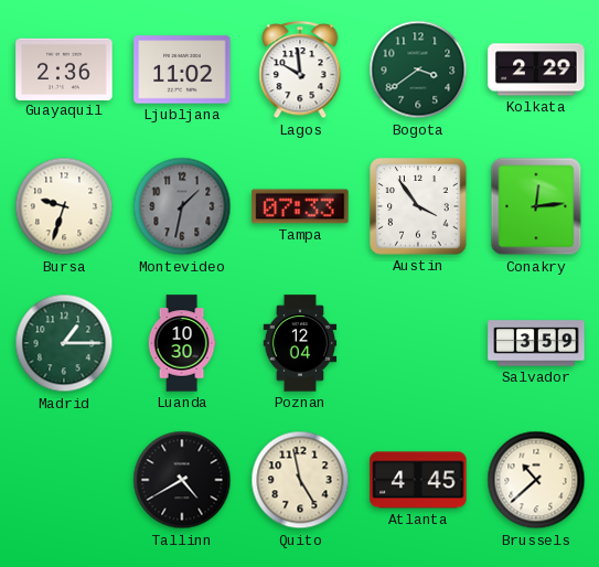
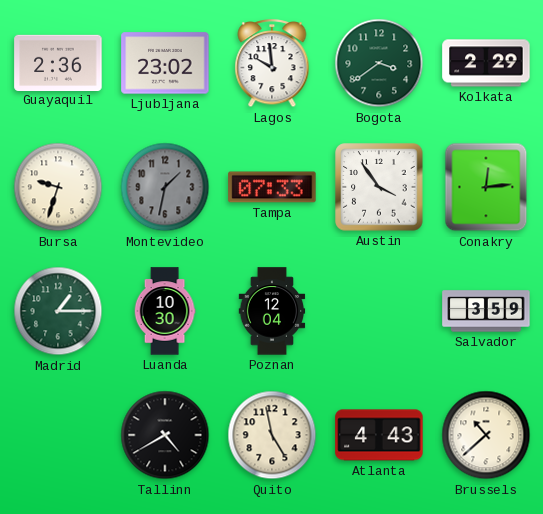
Ljubljana: 11:02 -> 23:02
Atlanta: 4:45 -> 4:43
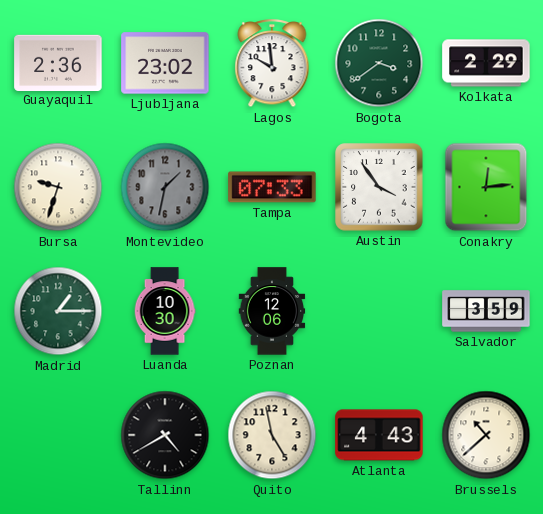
Poznan: 12:04 -> 12:06
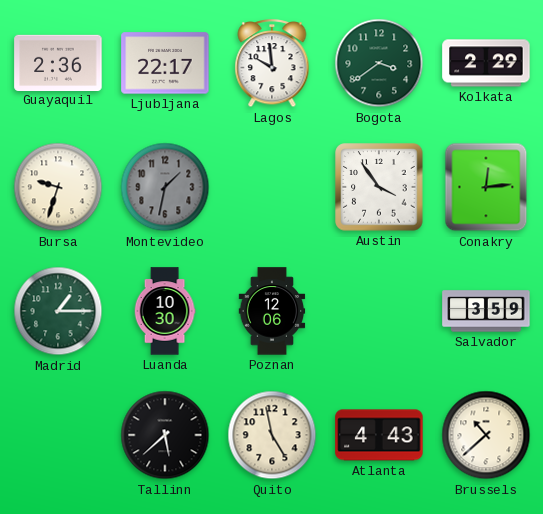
Ljubljana: 23:02 -> 22:17
Tampa: 07:33 -> none
Tallinn: 4:40 -> 5:38
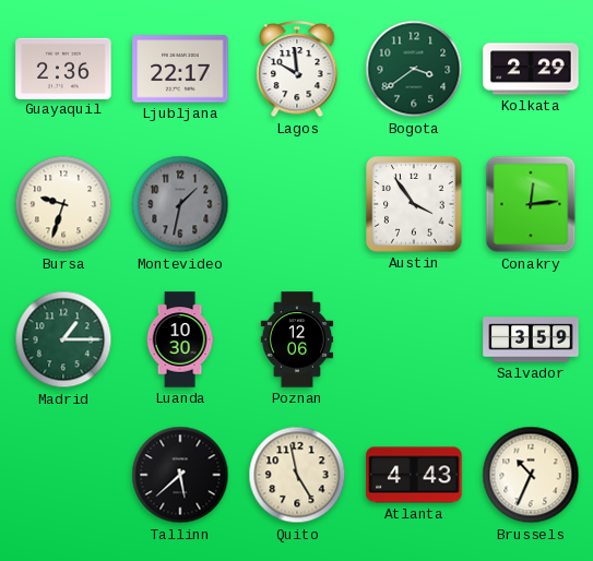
Brussels: 10:38 -> 10:34
